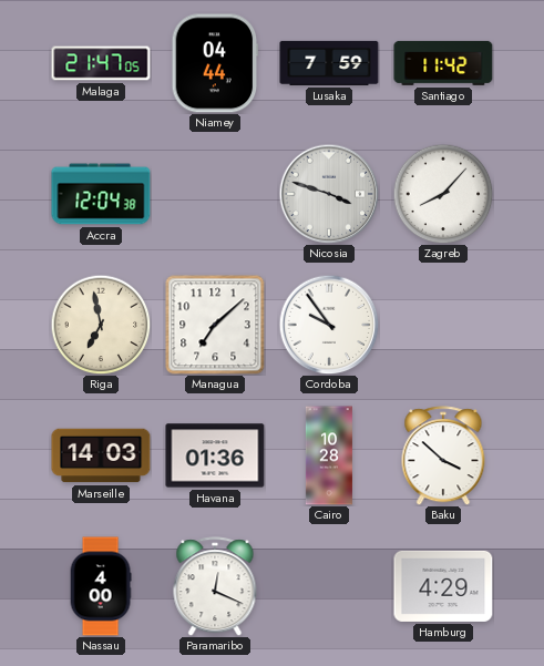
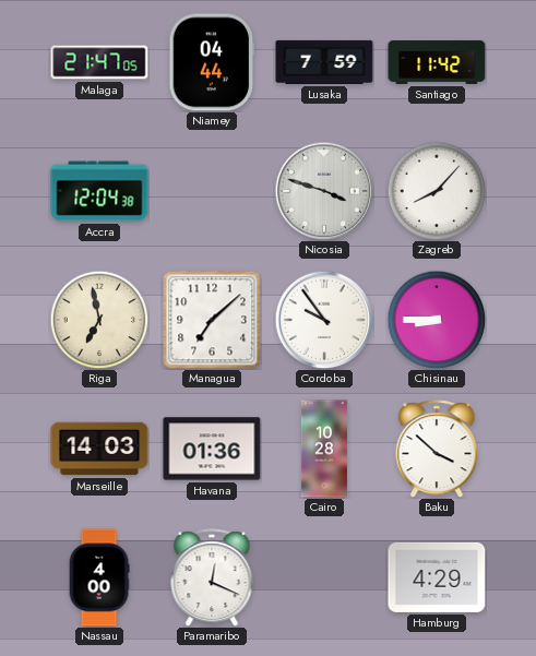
Chisinau: none -> 8:45
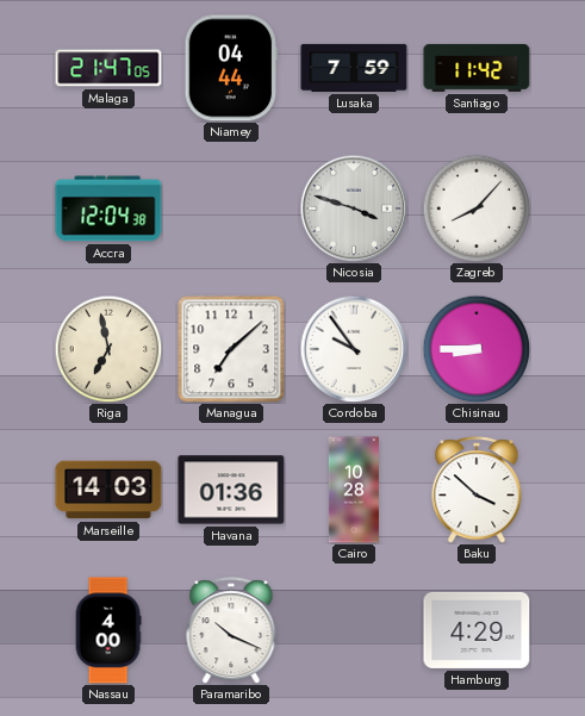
Paramaribo: 12:19 -> 10:19
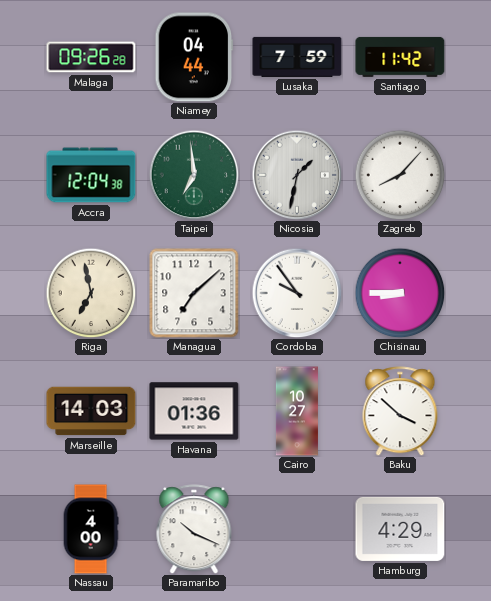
Malaga: 21:47 -> 09:26
Taipei: none -> 6:59
Nicosia: 3:48 -> 1:32
Cairo: 10:28 -> 10:27
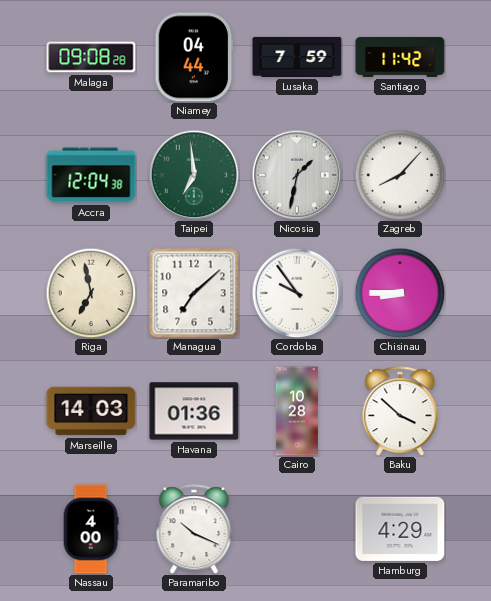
Malaga: 09:26 -> 09:08
Cairo: 10:27 -> 10:28
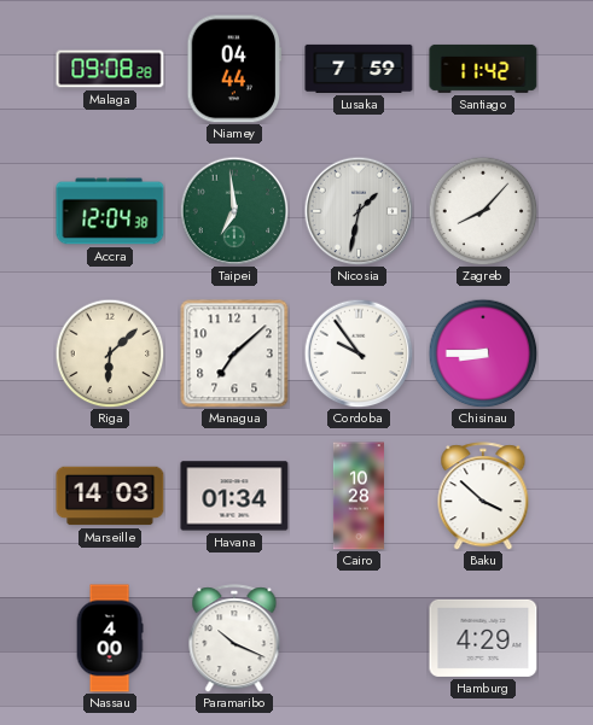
Riga: 6:58 -> 6:08
Havana: 01:36 -> 01:34
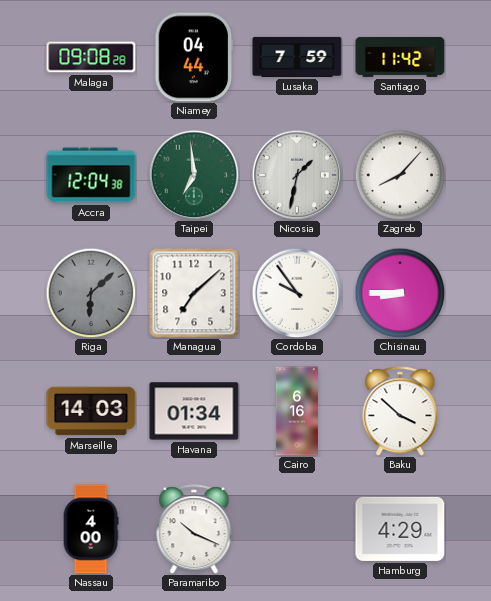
Riga dial: cream -> grey
Cairo: 10:28 -> 6:16
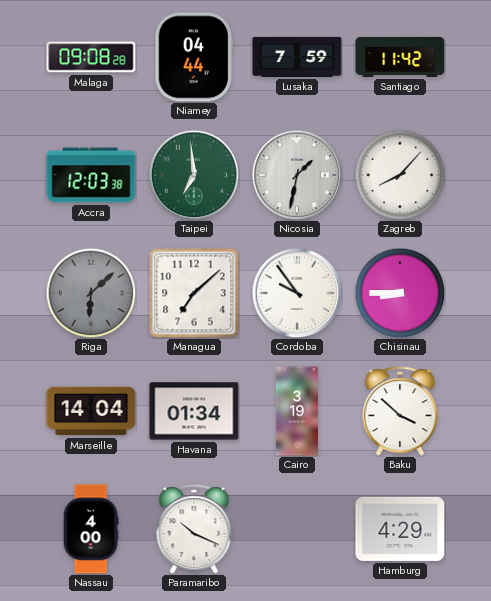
Accra: 12:04 -> 12:03
Marseille: 14:03 -> 14:04
Cairo: 6:16 -> 3:19
